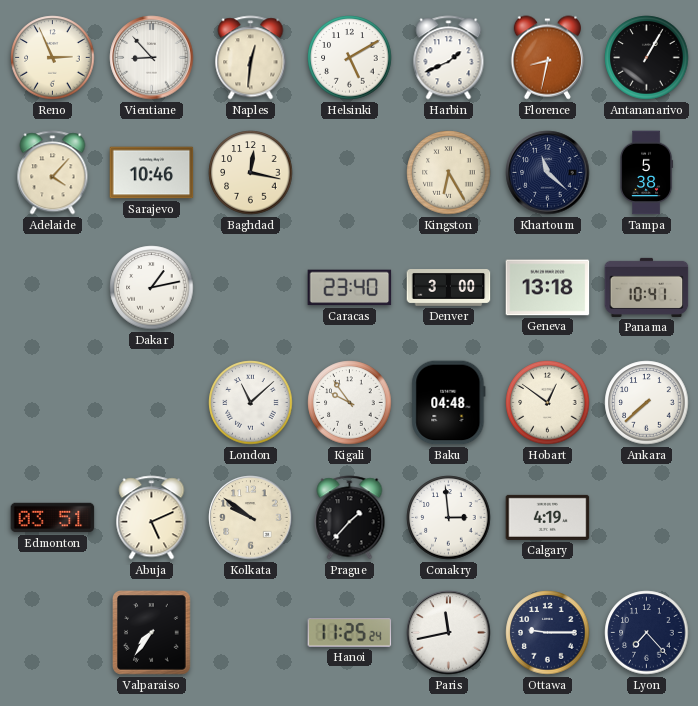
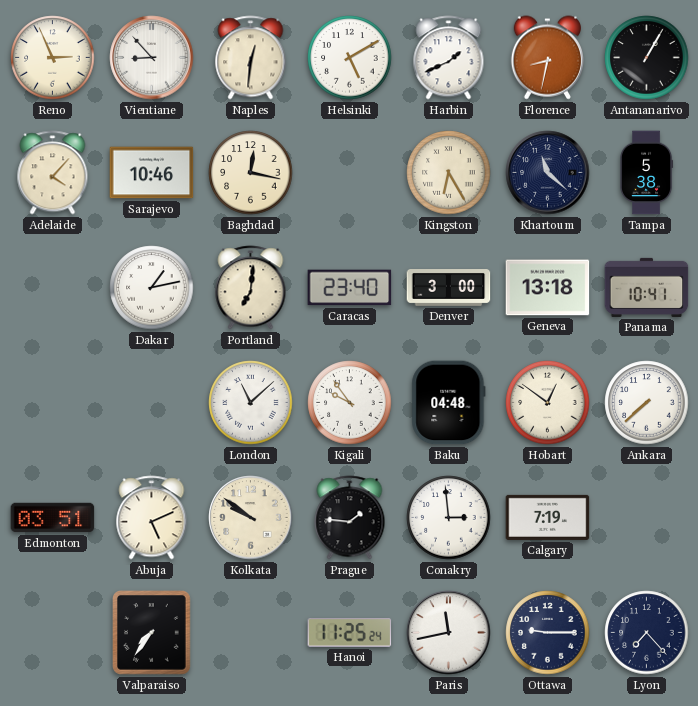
Portland: none -> 7:01
Prague: 1:37 -> 1:46
Calgary: 4:19 -> 7:19
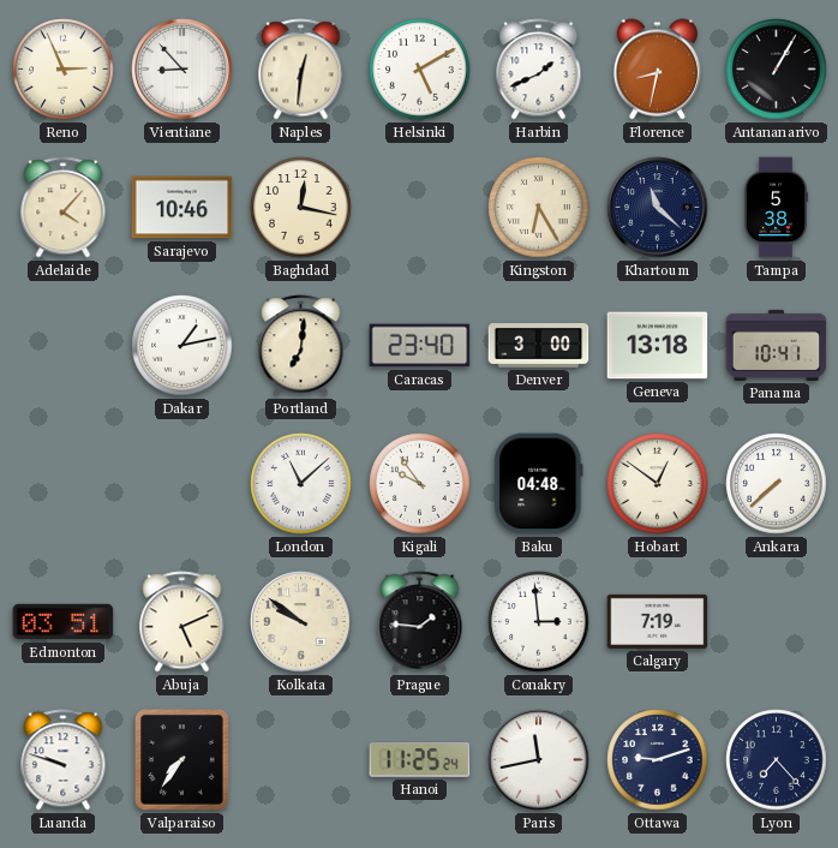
Luanda: none -> 9:48
Ottawa: 9:15 -> 9:12
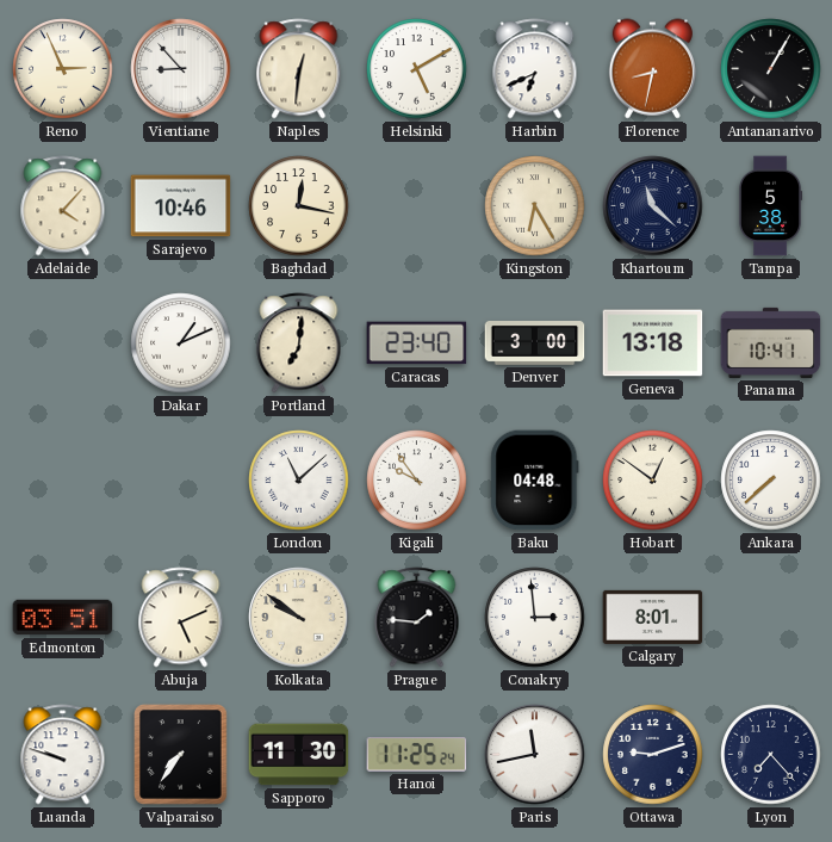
Harbin: 1:41 -> 6:41
Dakar: 1:13 -> 1:11
Calgary: 7:19 -> 8:01
Sapporo: none -> 11:30
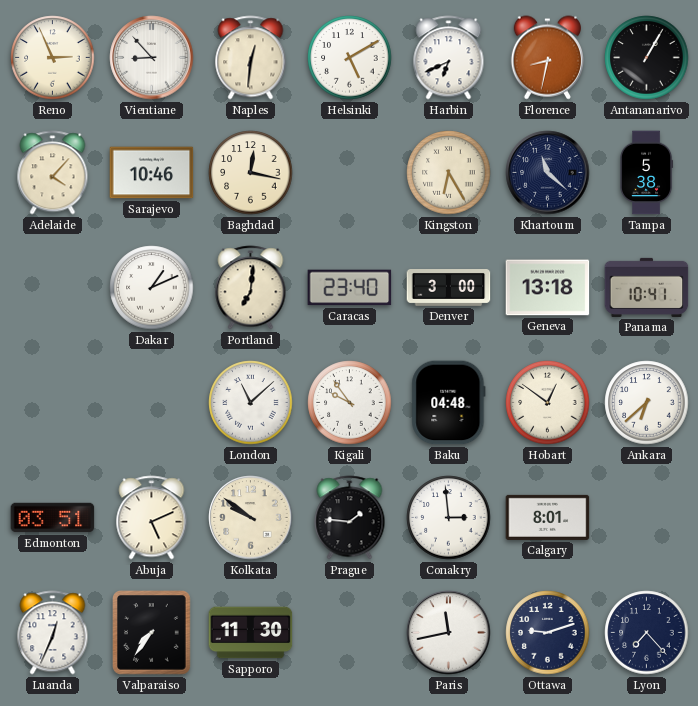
Ankara: 7:38 -> 6:38
Luanda: 9:48 -> 12:34
Hanoi: 11:25 -> none
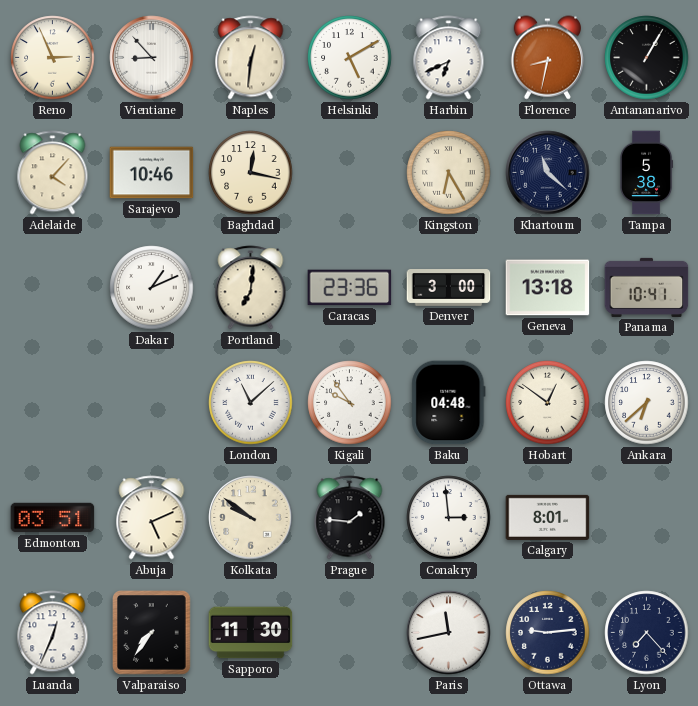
Caracas: 23:40 -> 23:36
Ottawa: 9:12 -> 9:14
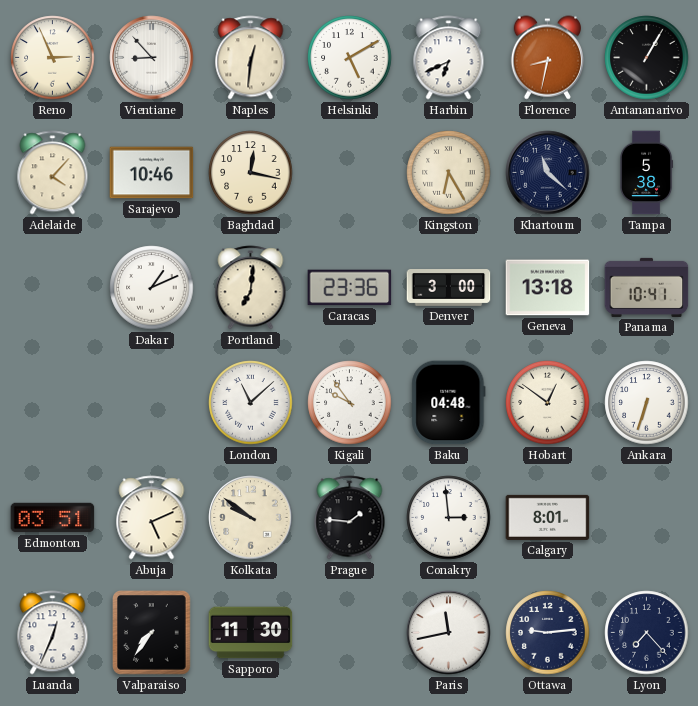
Ankara: 6:38 -> 6:33
